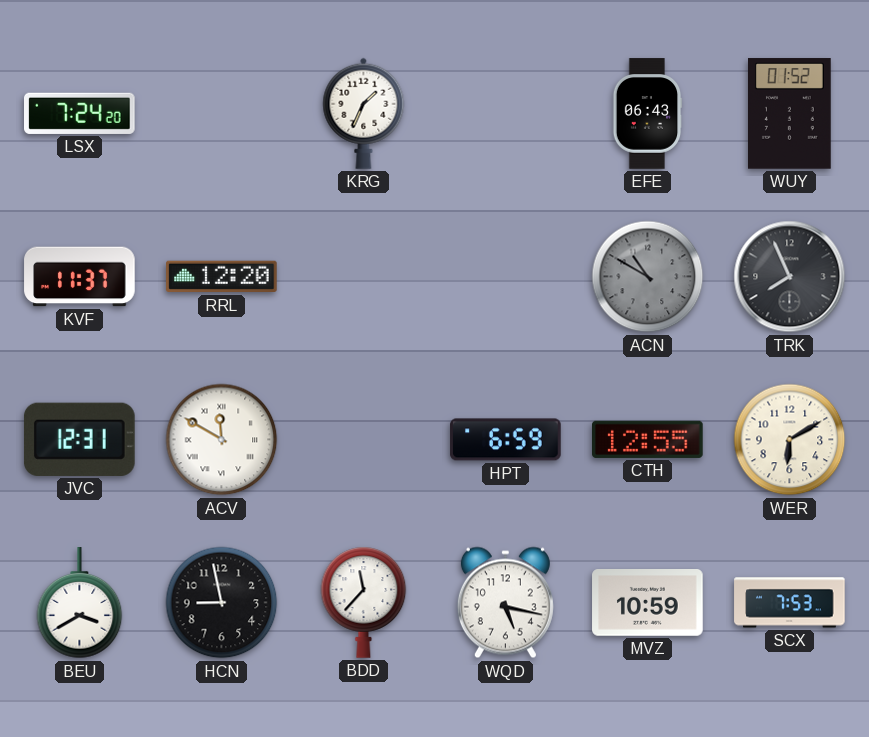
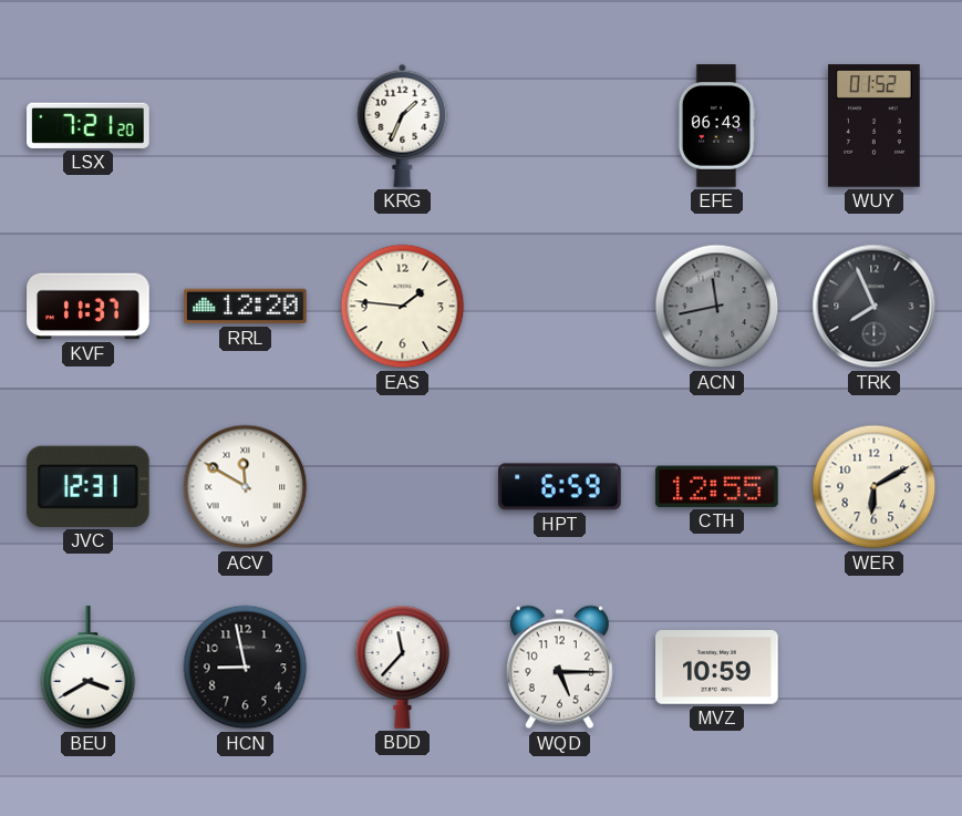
LSX: 7:24 -> 7:21
EAS: none -> 1:46
ACN: 10:50 -> 11:43
WQD: 5:17 -> 5:15
SCX: 7:53 -> none
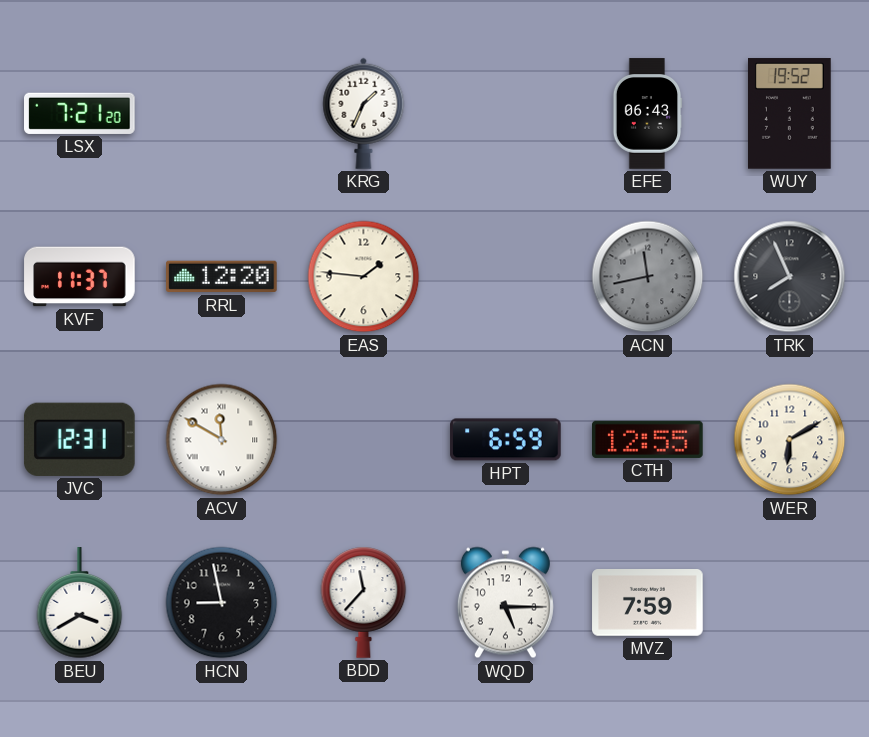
WUY: 01:52 -> 19:52
MVZ: 10:59 -> 7:59
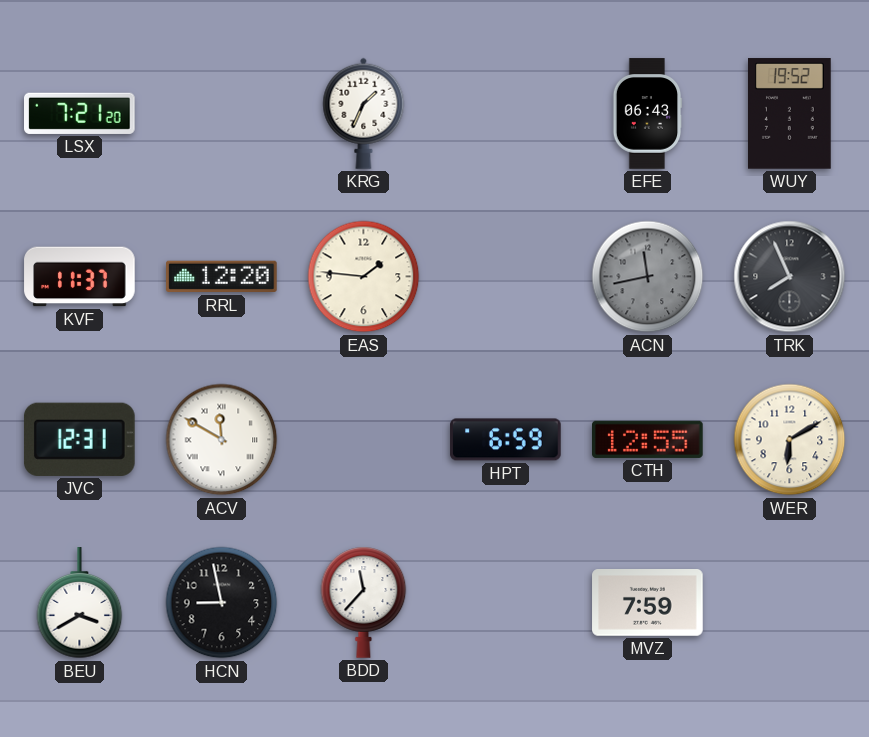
WQD: 5:15 -> none
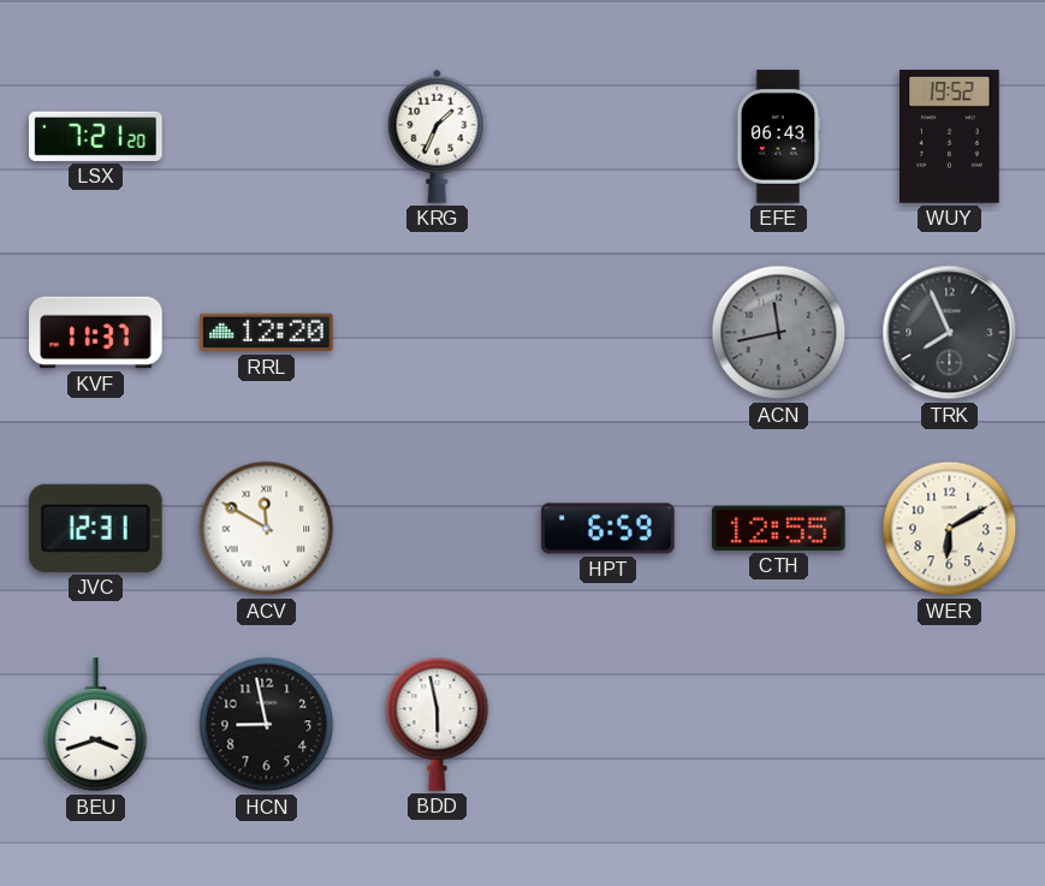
EAS: 1:46 -> none
BEU: 3:40 -> 3:42
BDD: 11:37 -> 5:58
MVZ: 7:59 -> none
